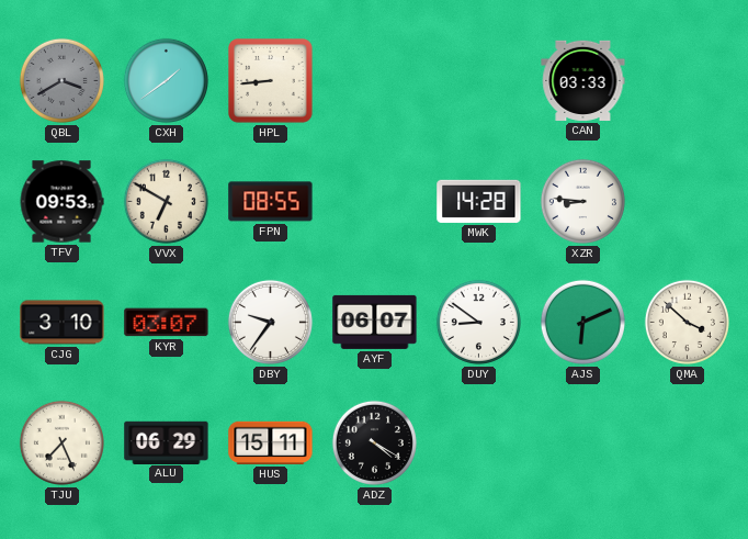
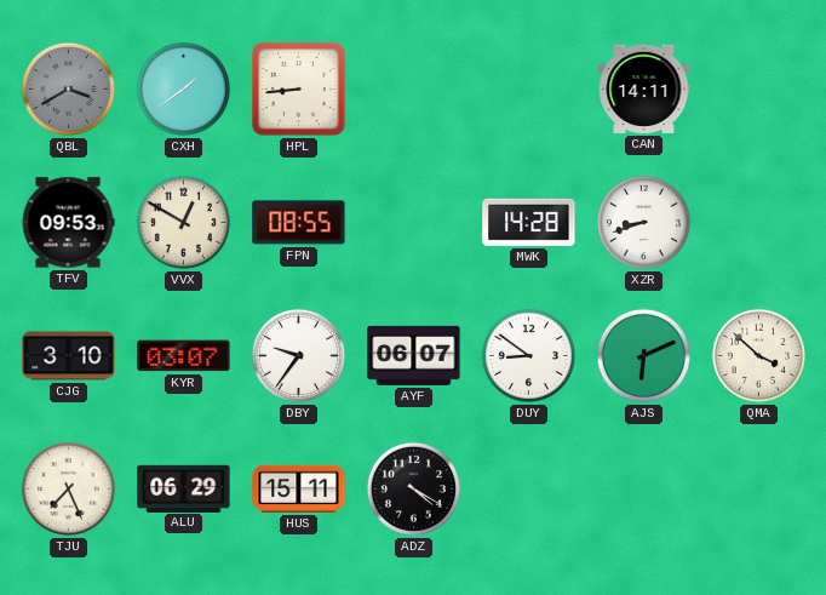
CAN: 03:33 -> 14:11
VVX: 6:50 -> 12:50
XZR: 8:46 -> 8:42
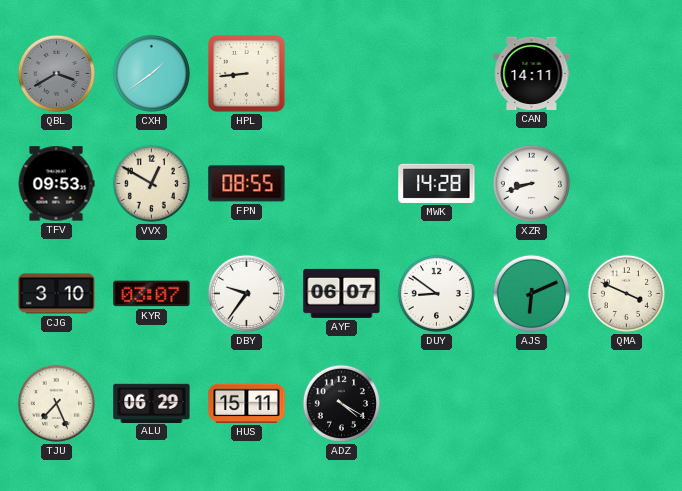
QMA: 3:52 -> 3:49
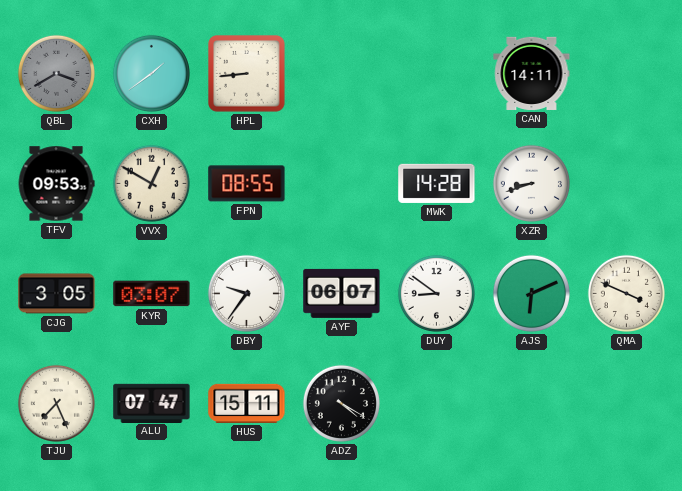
CJG: 3:10 -> 3:05
ALU: 06:29 -> 07:47
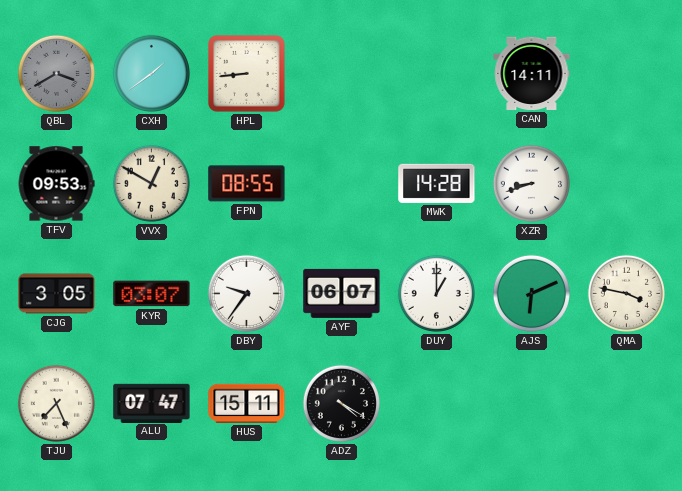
DUY: 8:51 -> 1:00
QMA: 3:49 -> 3:47
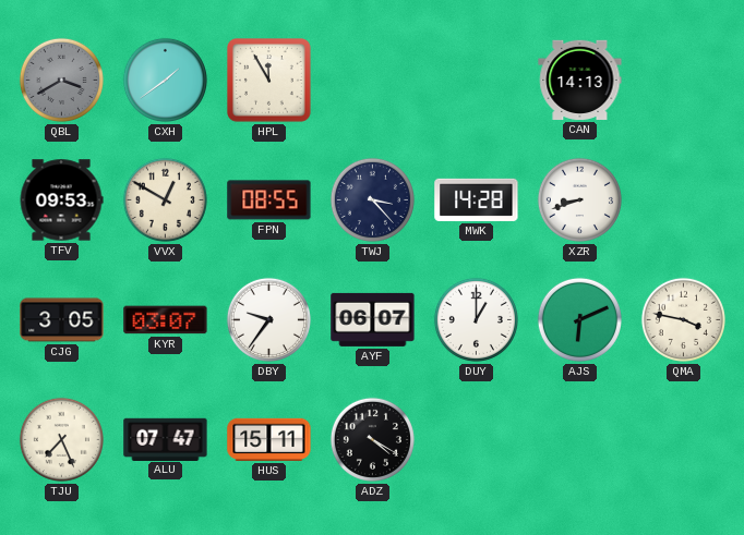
HPL: 8:44 -> 11:55
CAN: 14:11 -> 14:13
TWJ: none -> 3:23
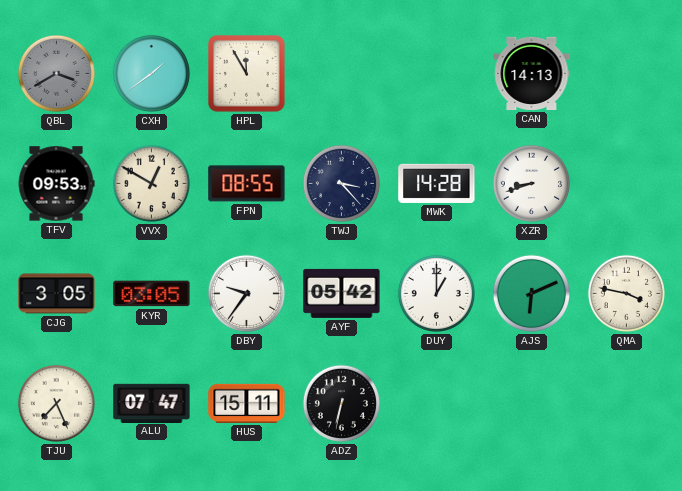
KYR: 03:07 -> 03:05
AYF: 06:07 -> 05:42
ADZ: 4:20 -> 6:32
